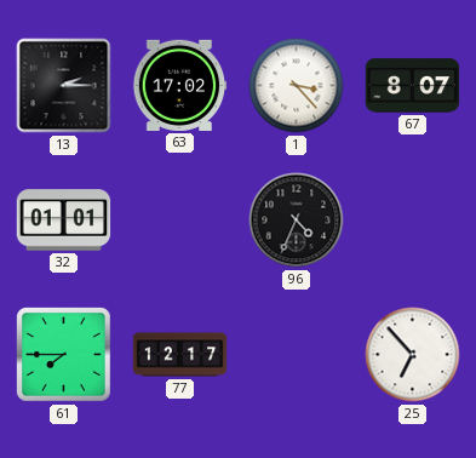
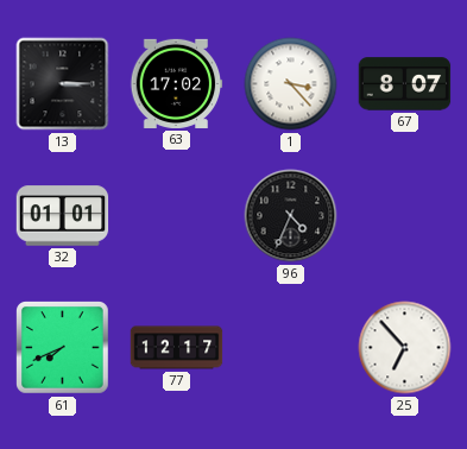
13: 2:15 -> 3:15
61: 7:45 -> 7:41
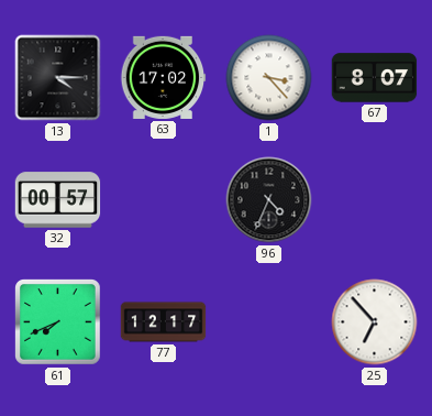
13: 3:15 -> 4:15
32: 01:01 -> 00:57
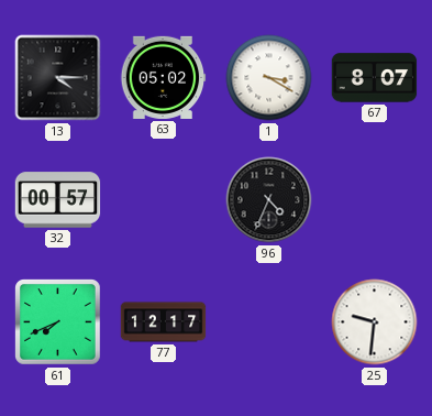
63: 17:02 -> 05:02
1: 3:23 -> 3:20
25: 6:53 -> 9:31
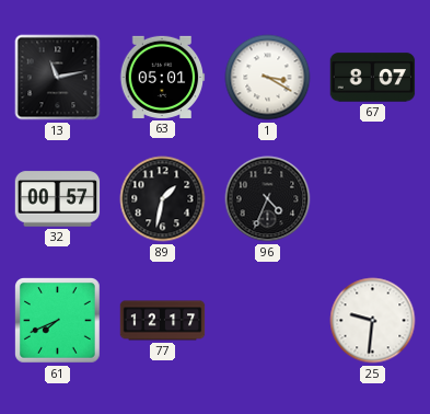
13: 4:15 -> 11:13
63: 05:02 -> 05:01
89: none -> 1:32
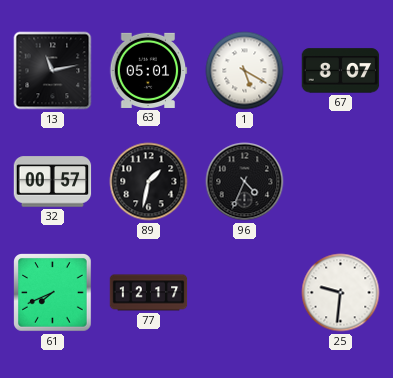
1: 3:20 -> 5:20
